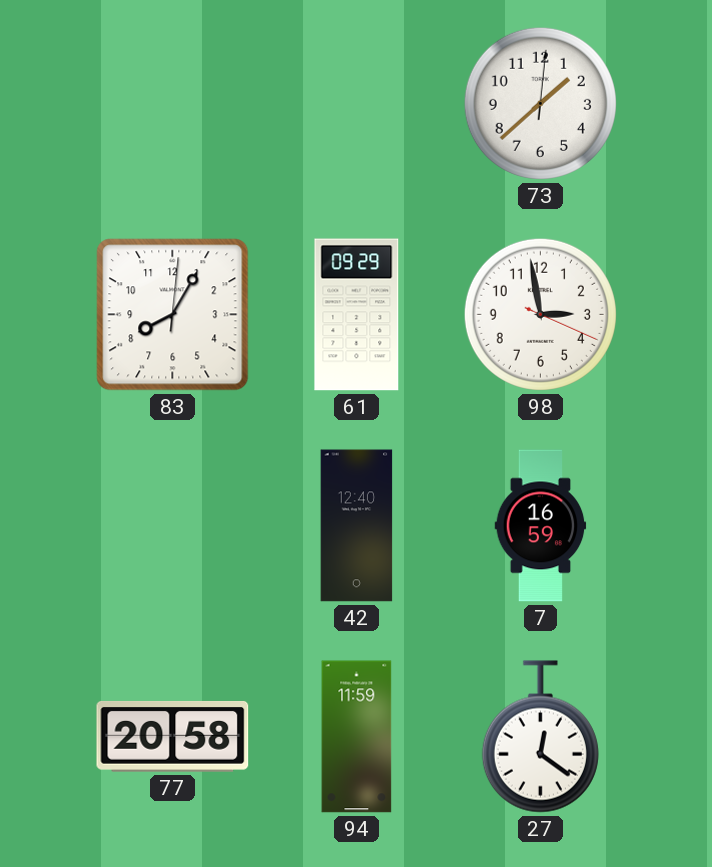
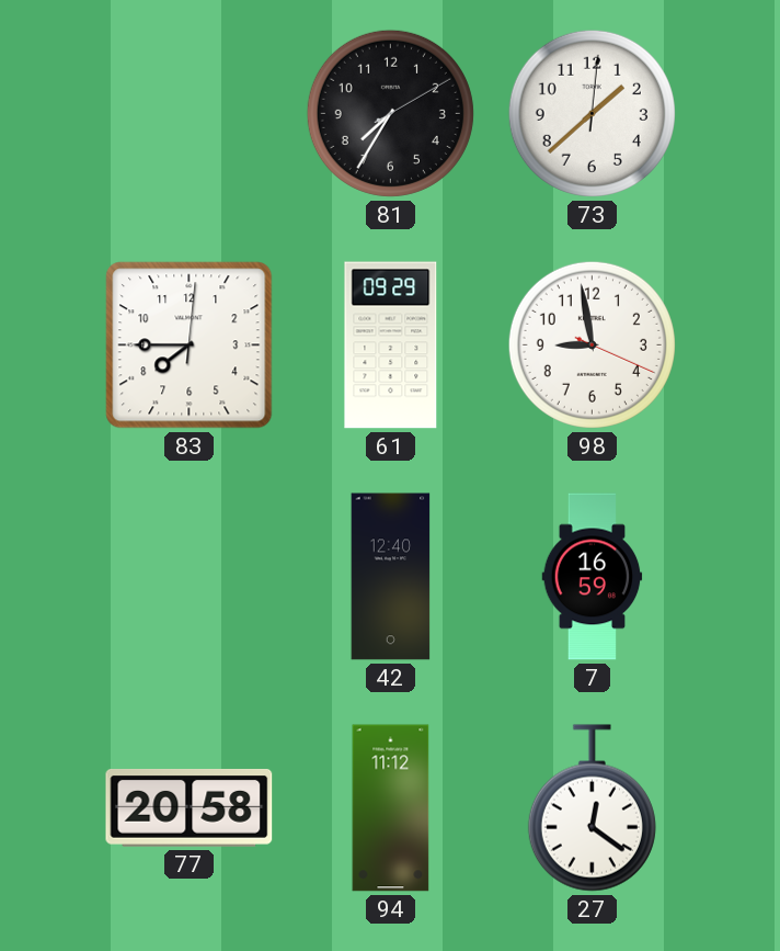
81: none -> 7:35
83: 8:05 -> 7:45
98: 2:58 -> 8:58
94: 11:59 -> 11:12
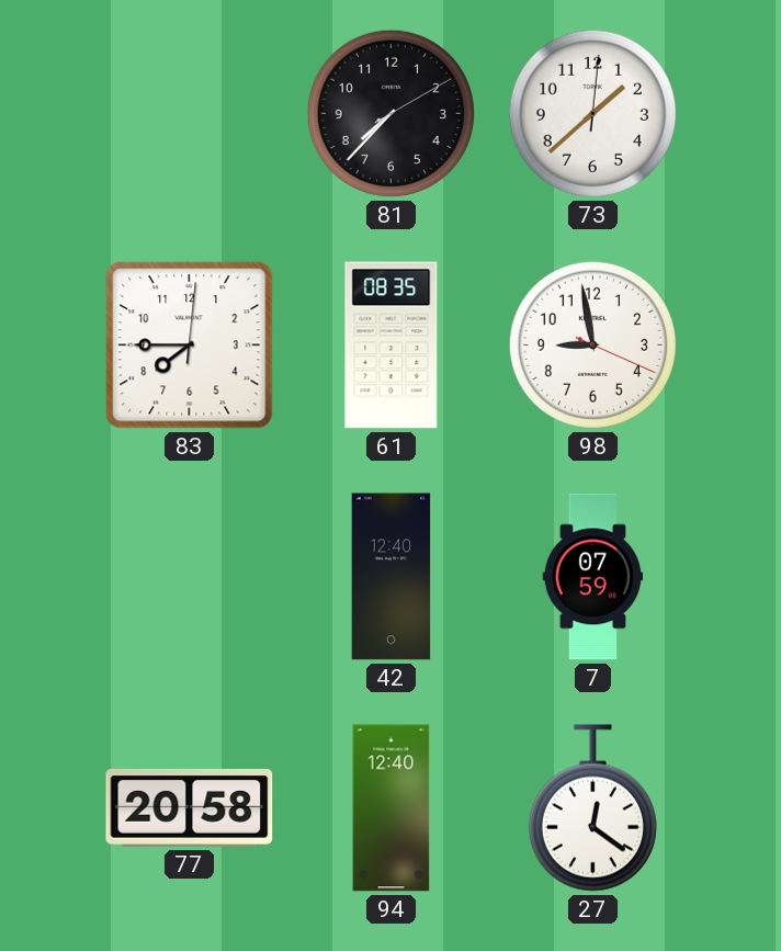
81: 7:35 -> 7:37
61: 09:29 -> 08:35
7: 16:59 -> 07:59
94: 11:12 -> 12:40
